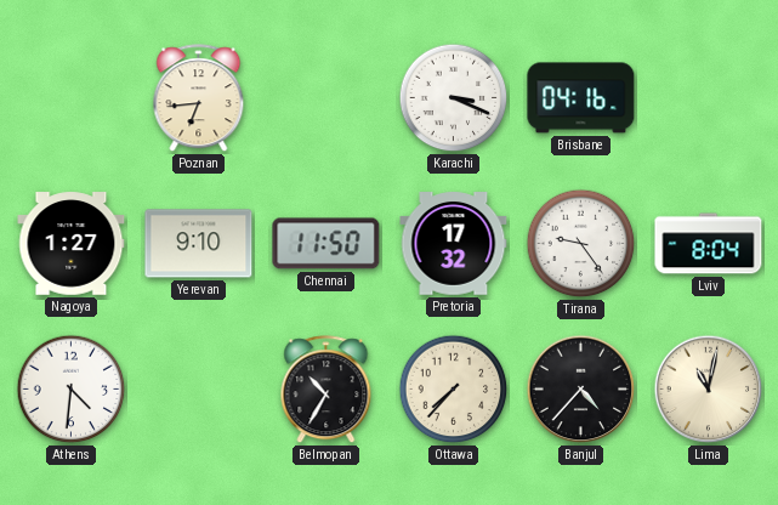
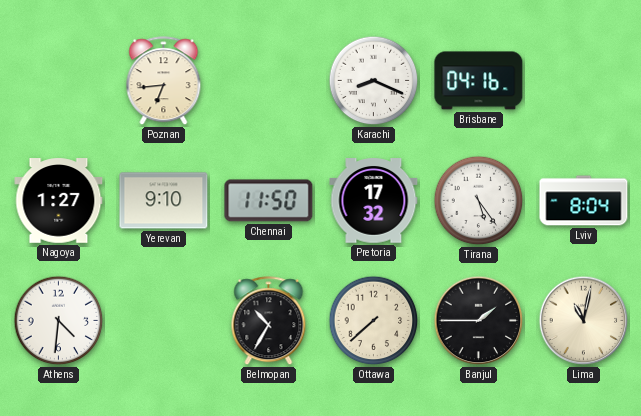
Karachi: 3:19 -> 8:19
Tirana: 9:24 -> 5:24
Ottawa: 7:37 -> 7:38
Banjul: 4:37 -> 1:45
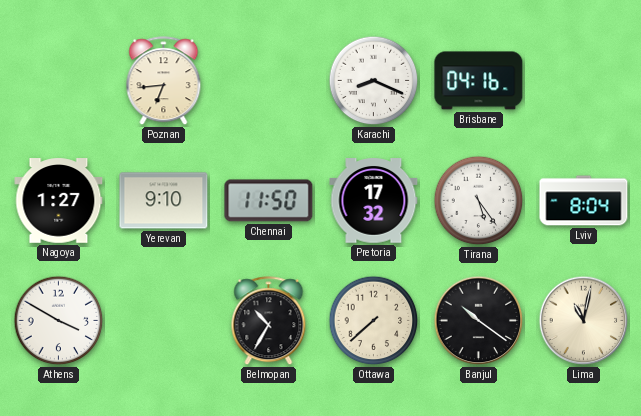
Athens: 4:31 -> 3:50
Banjul: 1:45 -> 10:21
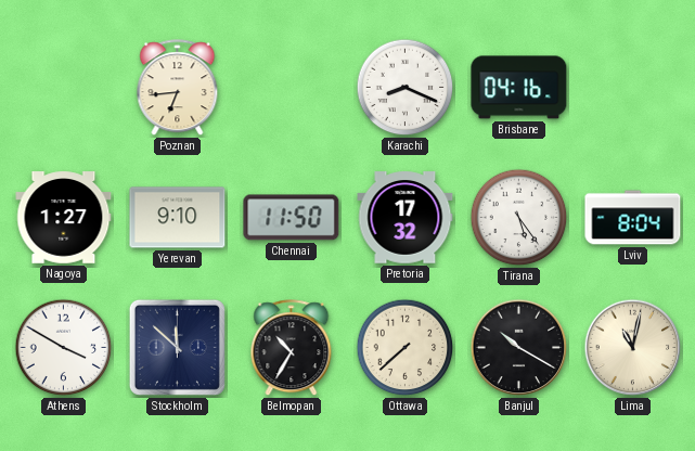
Stockholm: none -> 11:52
Banjul: 10:21 -> 10:20
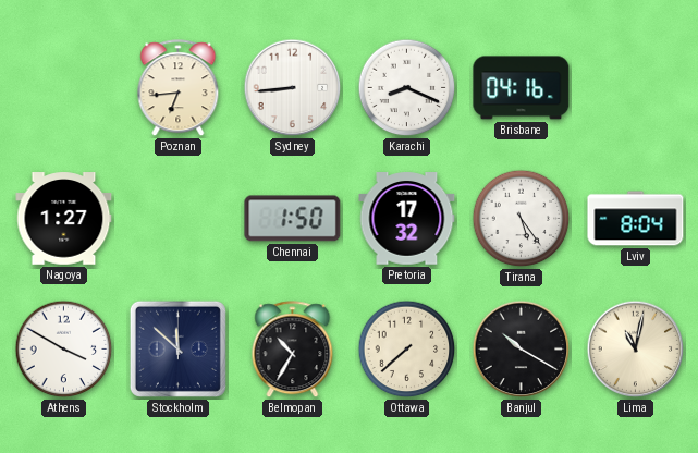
Sydney: none -> 8:44
Yerevan: 9:10 -> none
Chennai: 11:50 -> 1:50
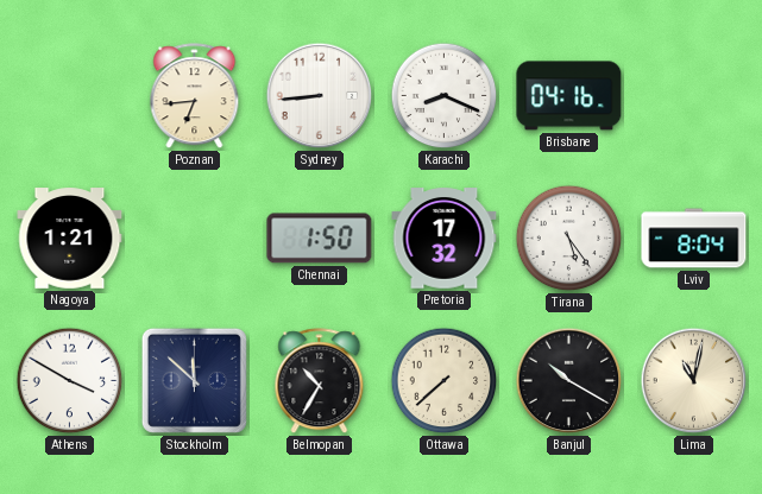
Nagoya: 1:27 -> 1:21
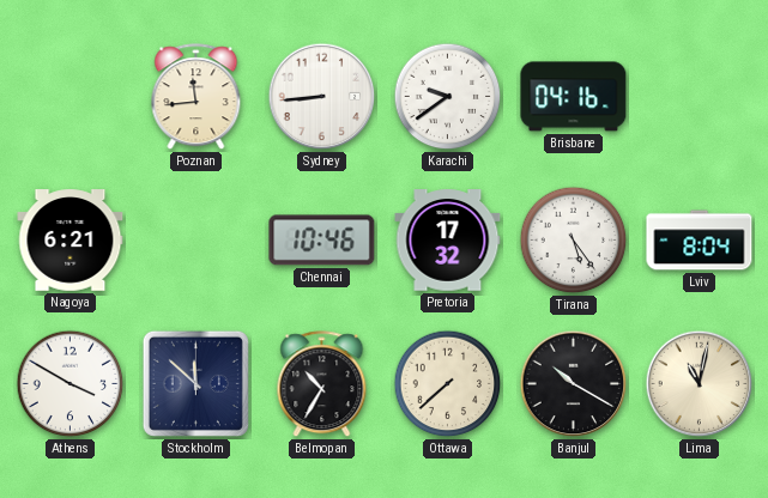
Poznan: 6:44 -> 11:44
Karachi: 8:19 -> 9:39
Nagoya: 1:21 -> 6:21
Chennai: 1:50 -> 10:46
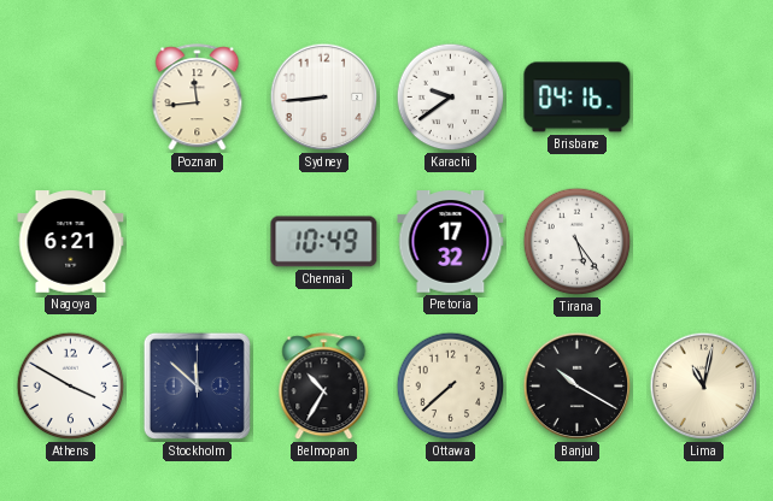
Chennai: 10:46 -> 10:49
Lviv: 8:04 -> none
